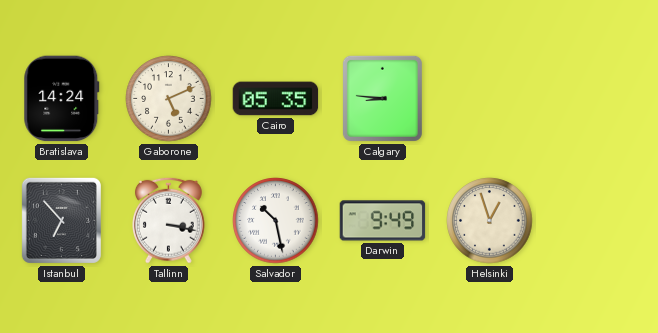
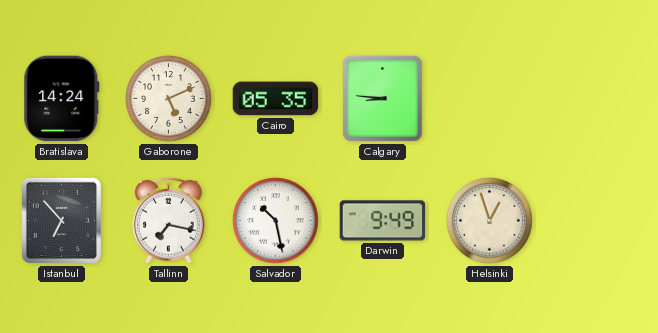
Tallinn: 3:17 -> 7:17
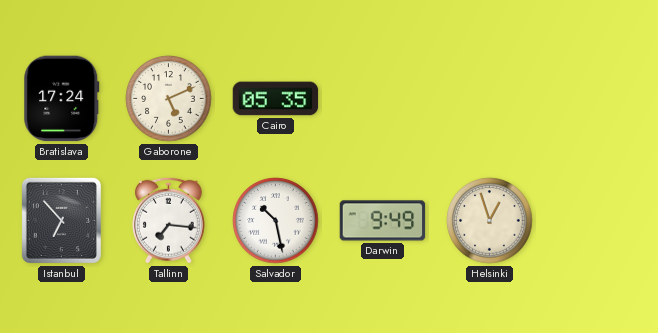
Bratislava: 14:24 -> 17:24
Calgary: 8:46 -> none
Tallinn: 7:17 -> 7:16
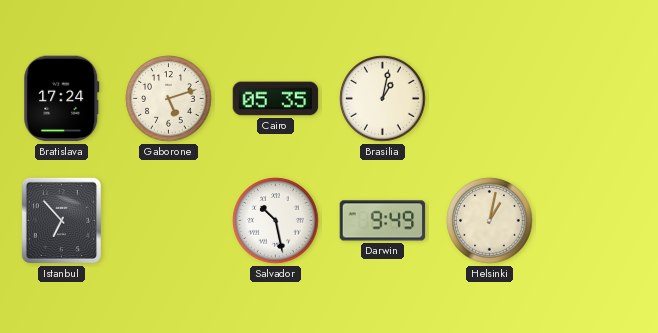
Gaborone: 5:11 -> 5:12
Brasilia: none -> 1:02
Tallinn: 7:16 -> none
Helsinki: 12:57 -> 1:02
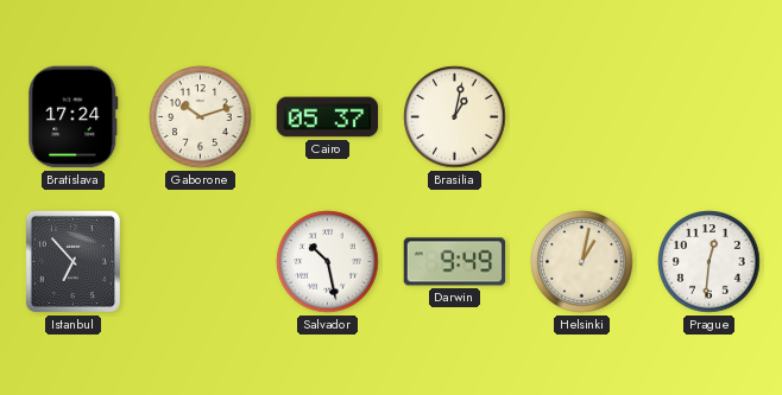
Gaborone: 5:12 -> 10:12
Cairo: 05:35 -> 05:37
Prague: none -> 12:31
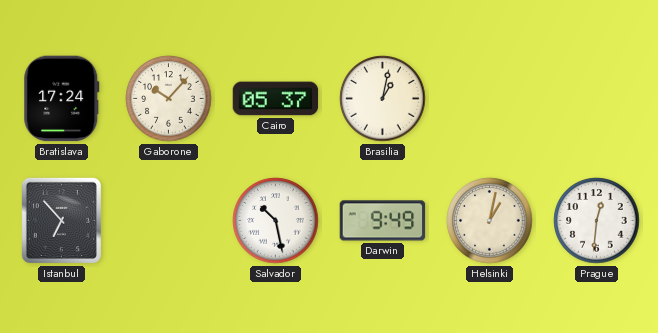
Gaborone: 10:12 -> 10:07
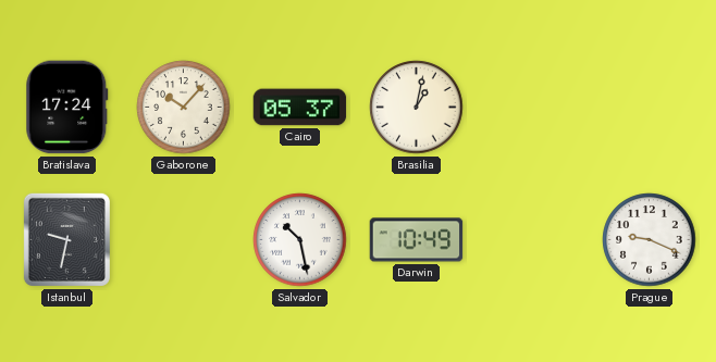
Istanbul: 6:53 -> 9:32
Darwin: 9:49 -> 10:49
Helsinki: 1:02 -> none
Prague: 12:31 -> 9:19
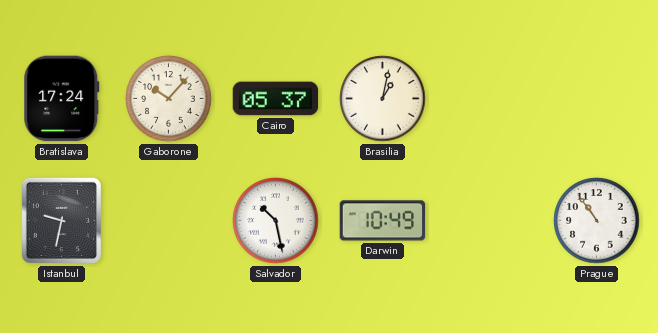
Prague: 9:19 -> 10:54
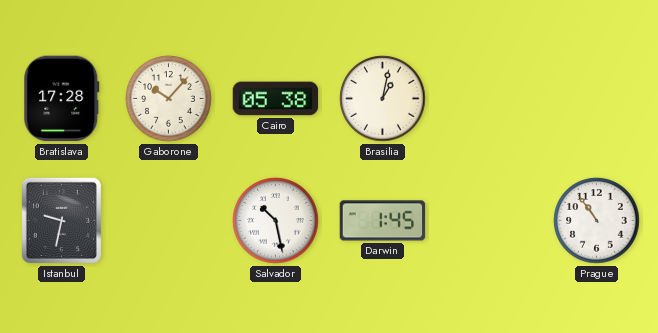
Bratislava: 17:24 -> 17:28
Cairo: 05:37 -> 05:38
Darwin: 10:49 -> 1:45
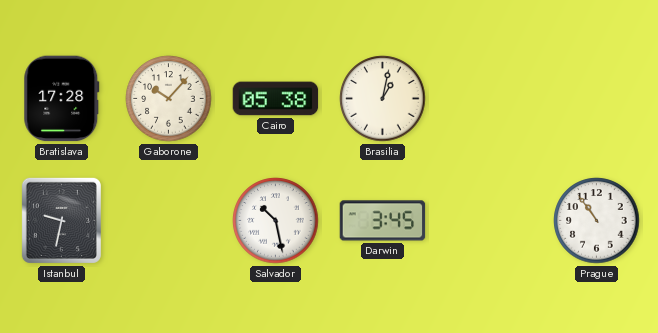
Darwin: 1:45 -> 3:45
